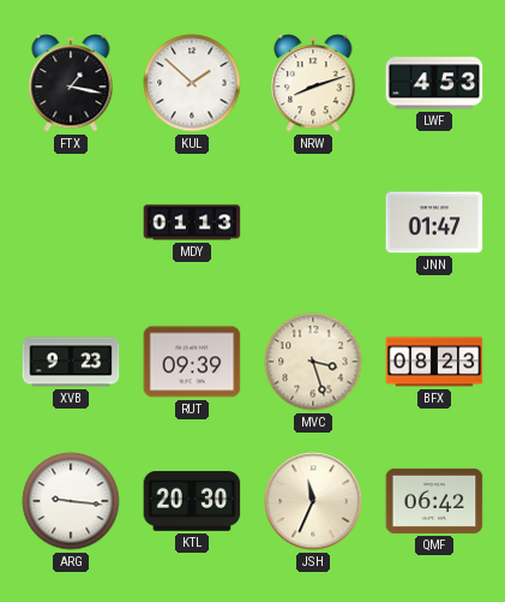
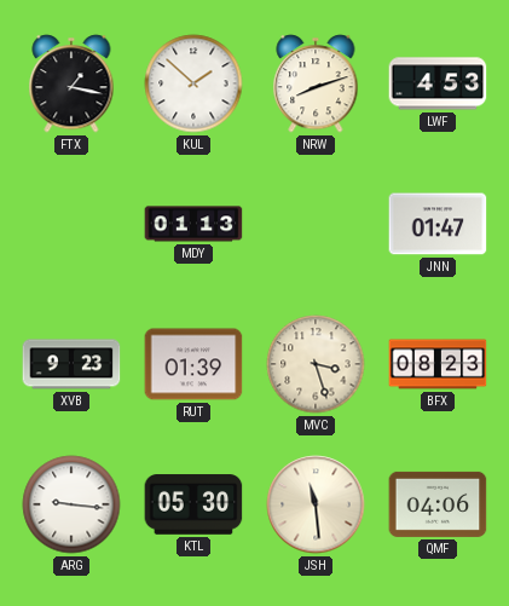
RUT: 09:39 -> 01:39
KTL: 20:30 -> 05:30
JSH: 11:34 -> 11:29
QMF: 06:42 -> 04:06
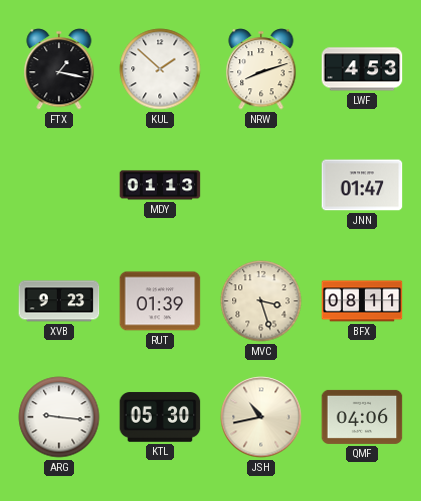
BFX: 08:23 -> 08:11
JSH: 11:29 -> 10:43
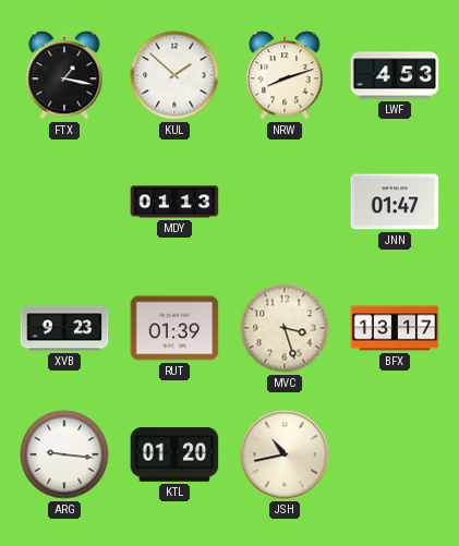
BFX: 08:11 -> 13:17
KTL: 05:30 -> 01:20
QMF: 04:06 -> none
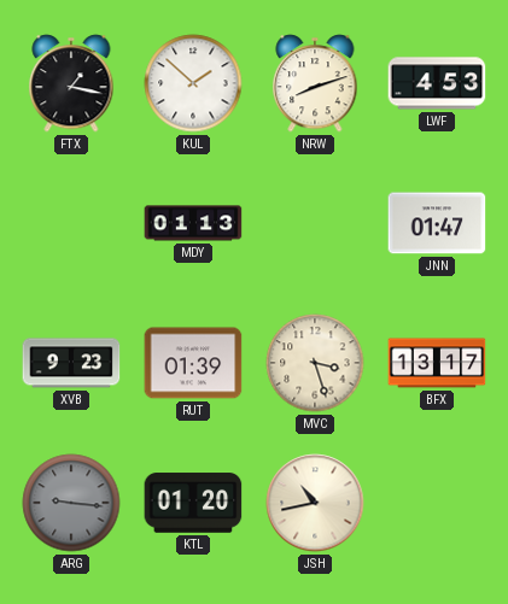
ARG dial: white -> grey
